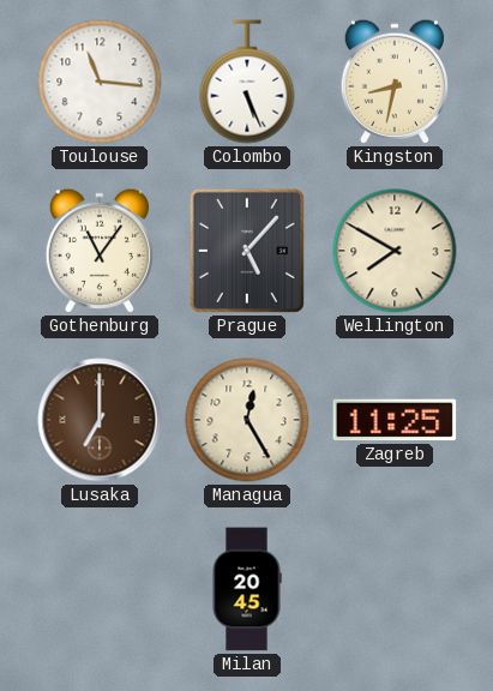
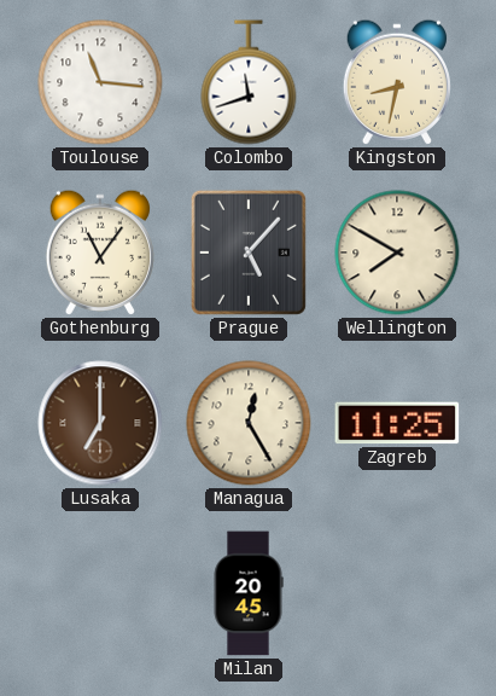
Colombo: 5:26 -> 11:42
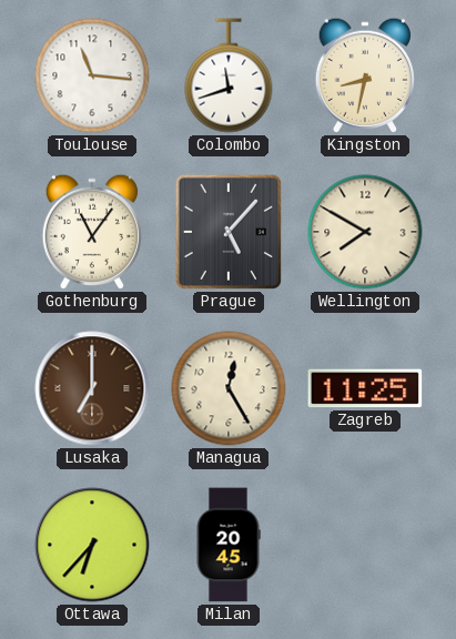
Ottawa: none -> 6:37
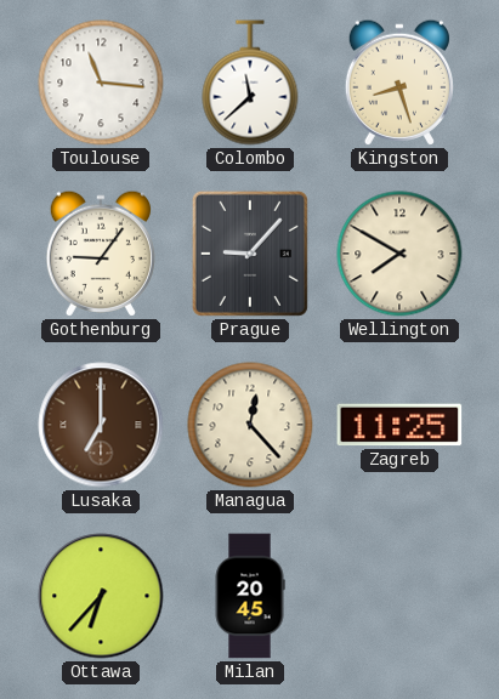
Colombo: 11:42 -> 11:38
Kingston: 8:32 -> 8:27
Gothenburg: 11:06 -> 9:06
Prague: 5:07 -> 9:07
Managua: 12:25 -> 12:23
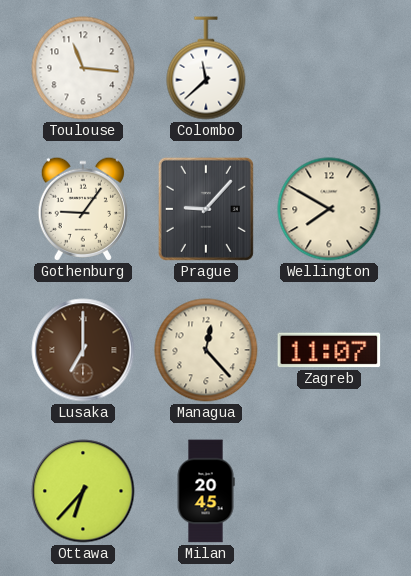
Kingston: 8:27 -> none
Zagreb: 11:25 -> 11:07
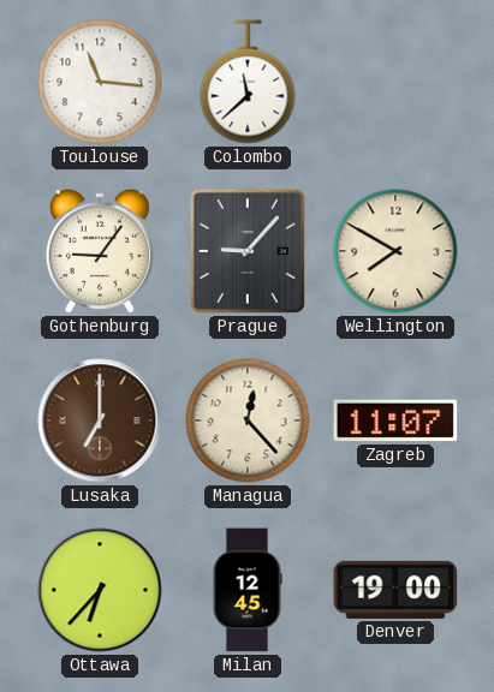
Milan: 20:45 -> 12:45
Denver: none -> 19:00
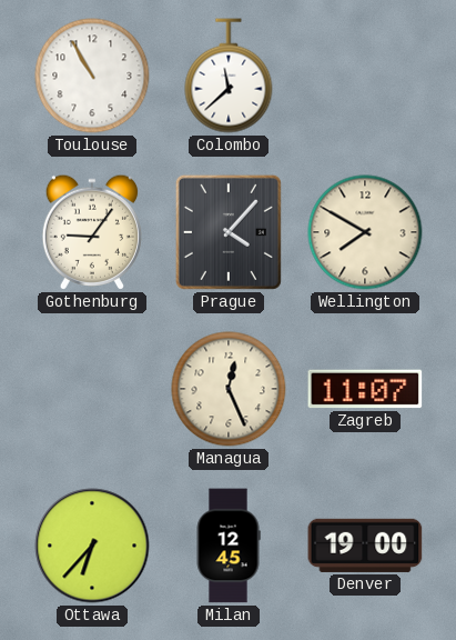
Toulouse: 11:16 -> 10:55
Prague: 9:07 -> 4:07
Lusaka: 7:00 -> none
Managua: 12:23 -> 12:26
